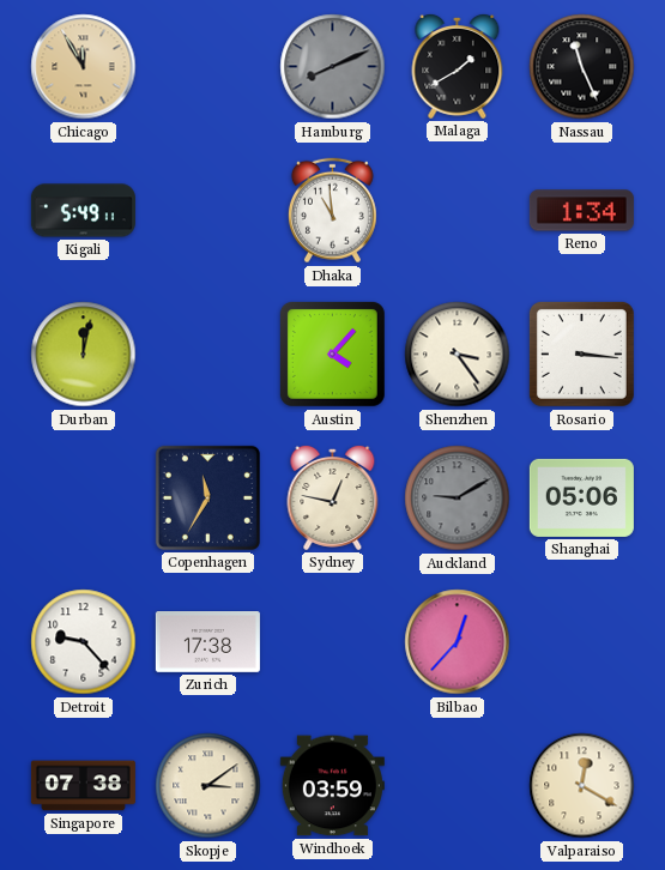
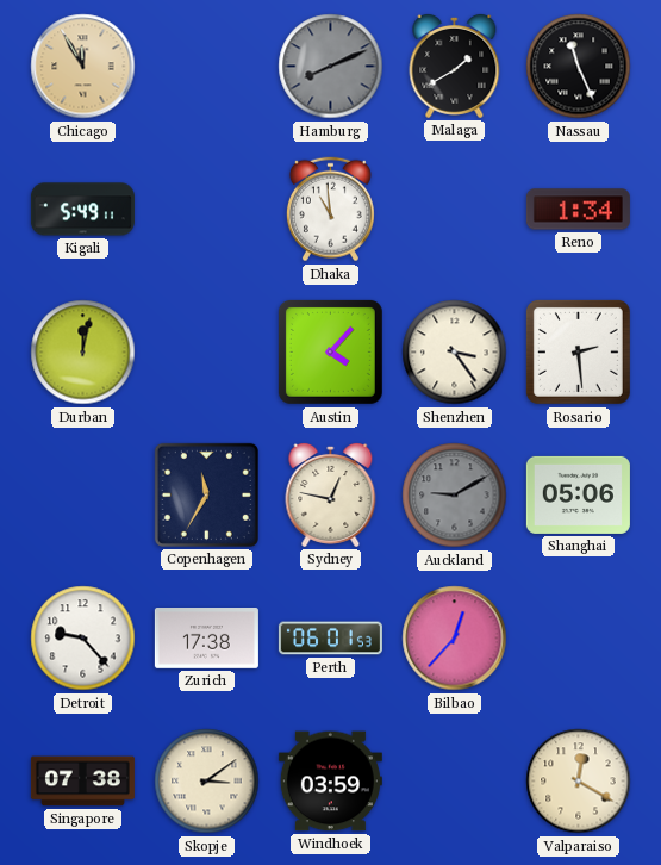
Rosario: 3:16 -> 2:29
Perth: none -> 06:01
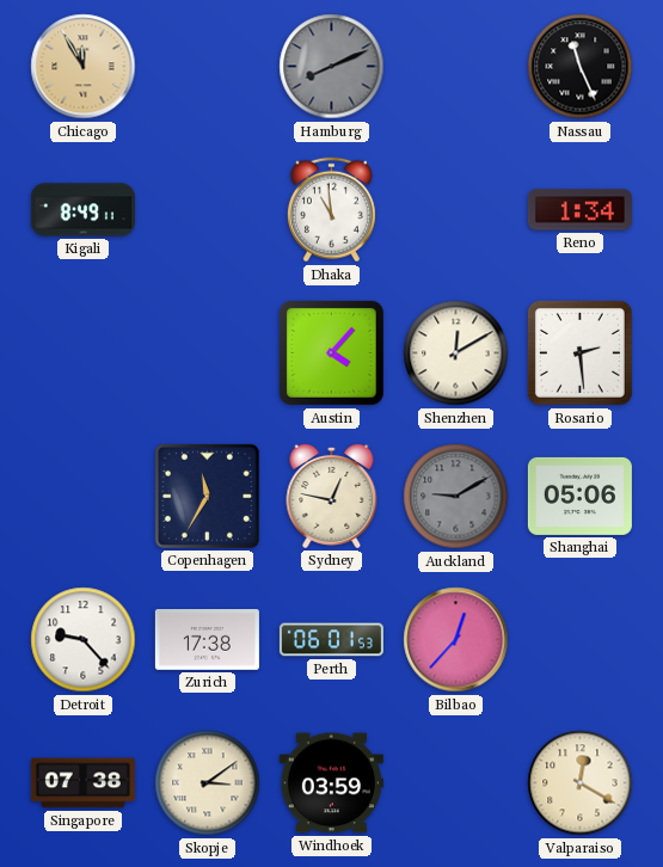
Malaga: 1:40 -> none
Kigali: 5:49 -> 8:49
Durban: 12:02 -> none
Shenzhen: 3:24 -> 12:10
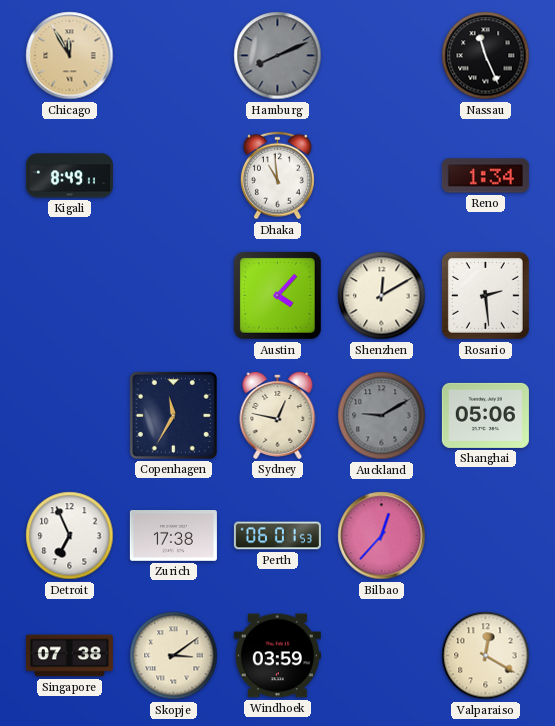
Detroit: 9:23 -> 6:56
